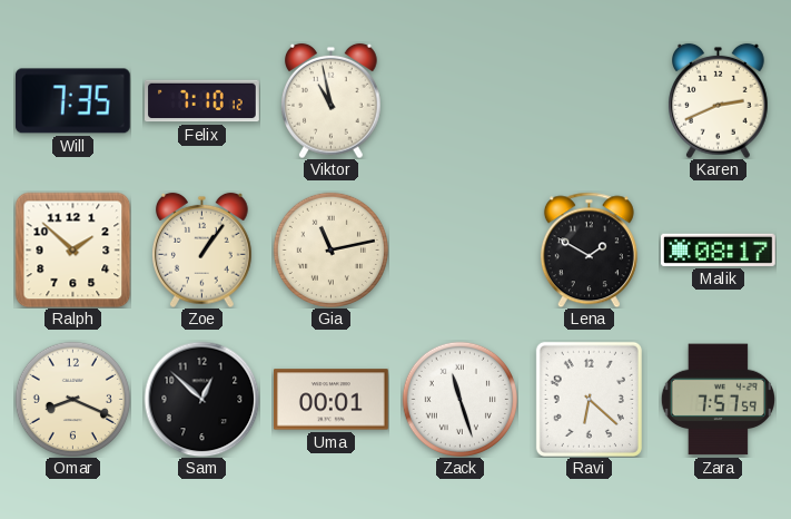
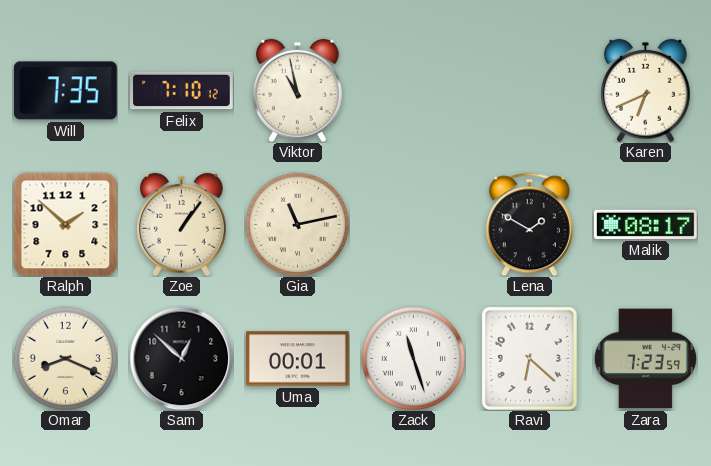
Karen: 2:41 -> 6:41
Zara: 7:57 -> 7:23
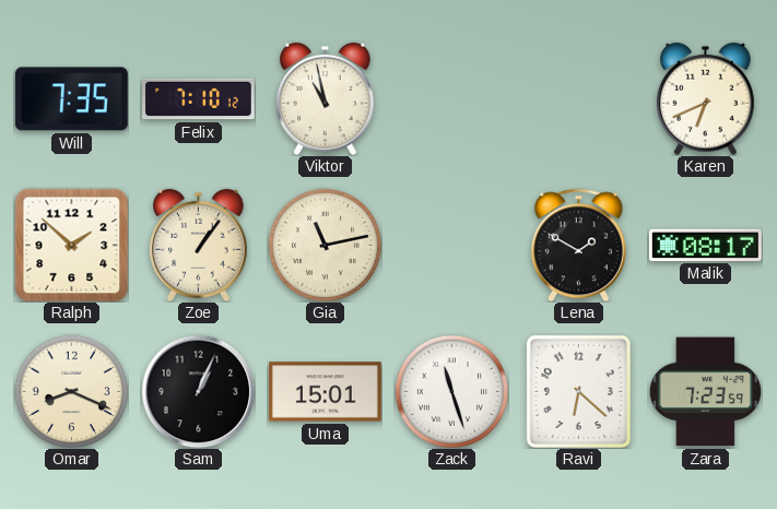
Sam: 12:52 -> 1:04
Uma: 00:01 -> 15:01
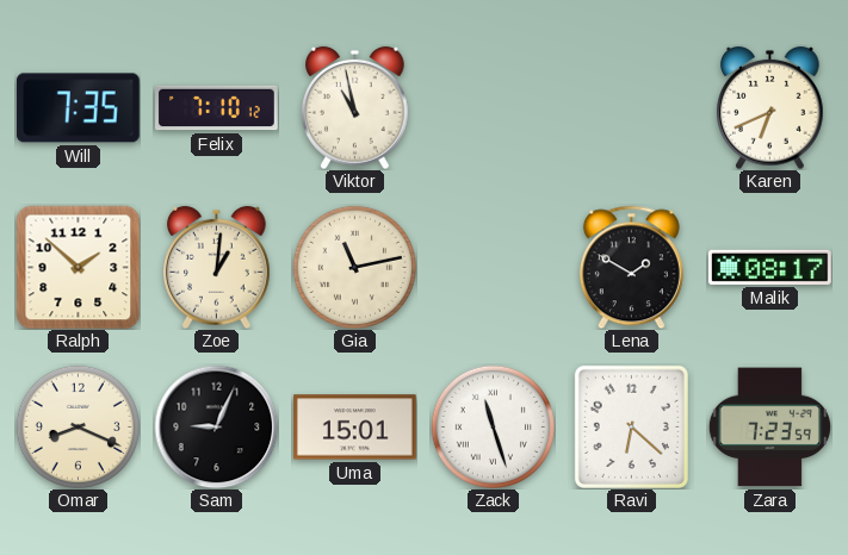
Zoe: 1:06 -> 1:01
Sam: 1:04 -> 9:04
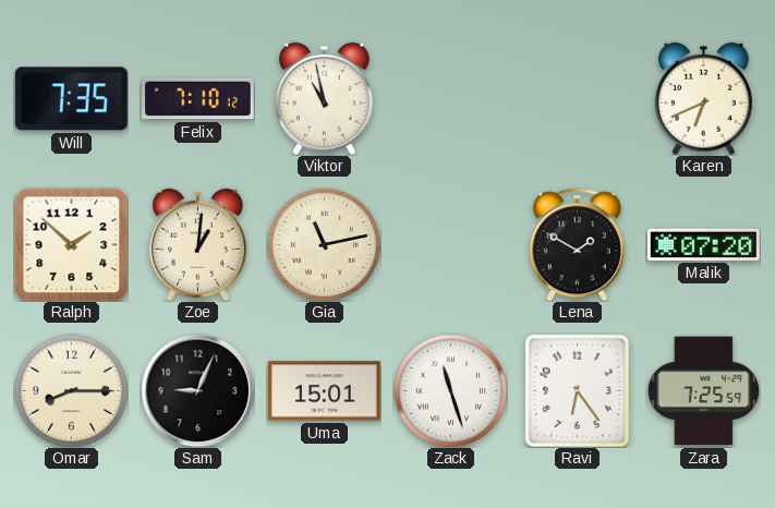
Malik: 08:17 -> 07:20
Omar: 8:19 -> 8:15
Ravi: 6:22 -> 6:24
Zara: 7:23 -> 7:25
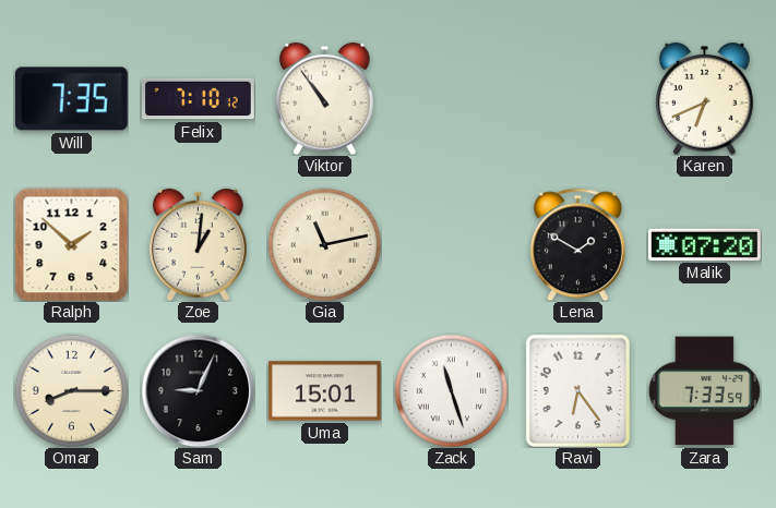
Viktor: 10:58 -> 10:54
Zara: 7:25 -> 7:33
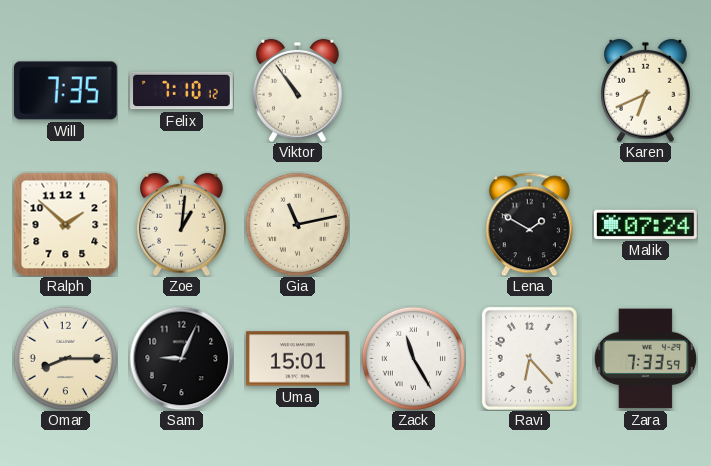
Malik: 07:20 -> 07:24
Zack: 11:27 -> 11:25
Ravi: 6:24 -> 6:23
